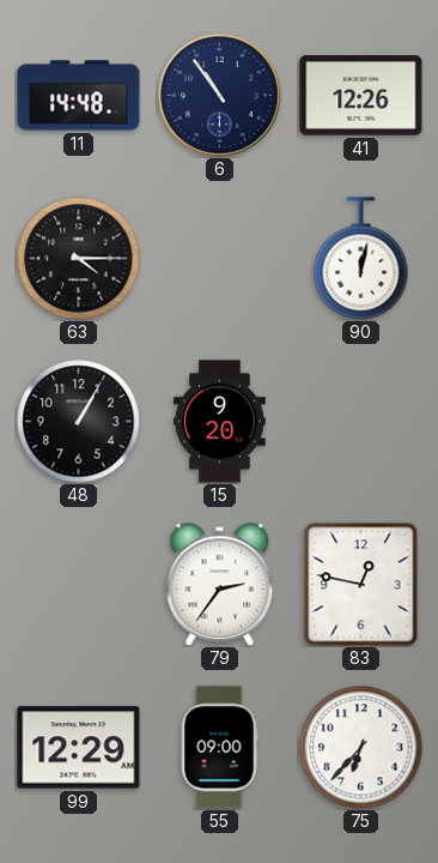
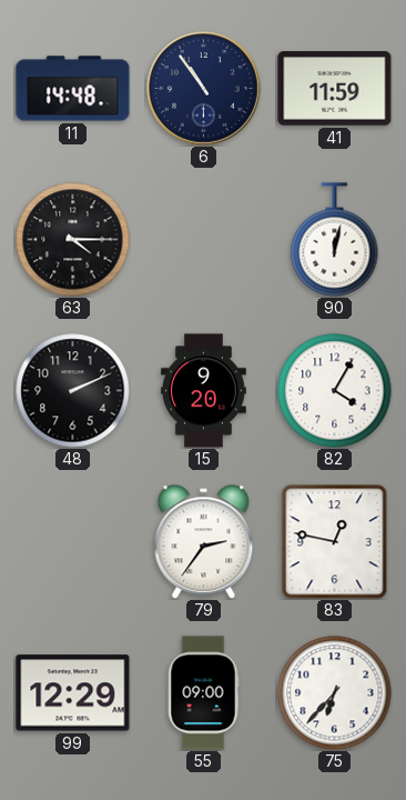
41: 12:26 -> 11:59
48: 1:05 -> 2:11
82: none -> 4:05
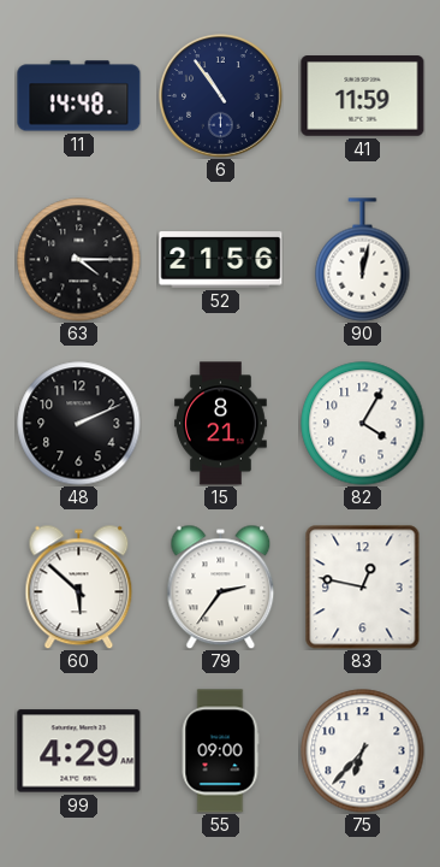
52: none -> 21:56
15: 9:20 -> 8:21
60: none -> 5:52
99: 12:29 -> 4:29
